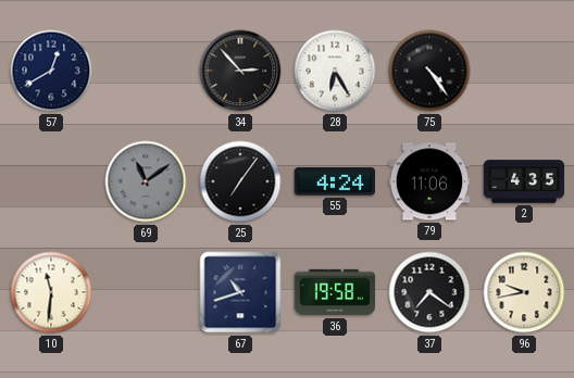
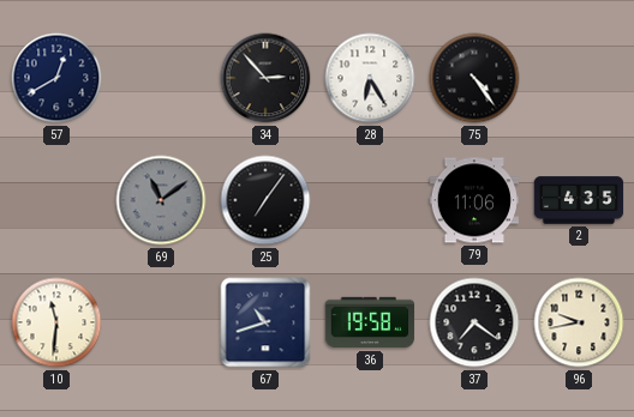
55: 4:24 -> none
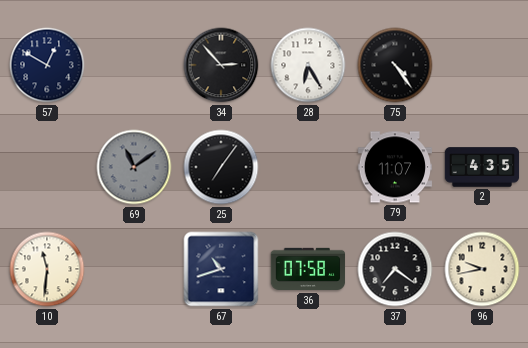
57: 12:40 -> 12:50
79: 11:06 -> 11:07
36: 19:58 -> 07:58
